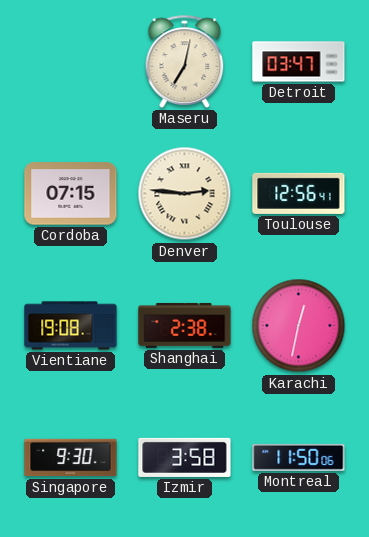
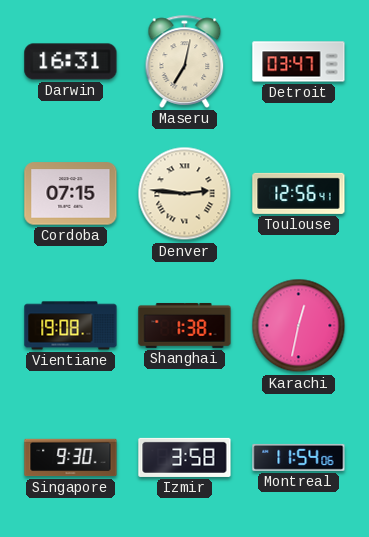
Darwin: none -> 16:31
Shanghai: 2:38 -> 1:38
Montreal: 11:50 -> 11:54
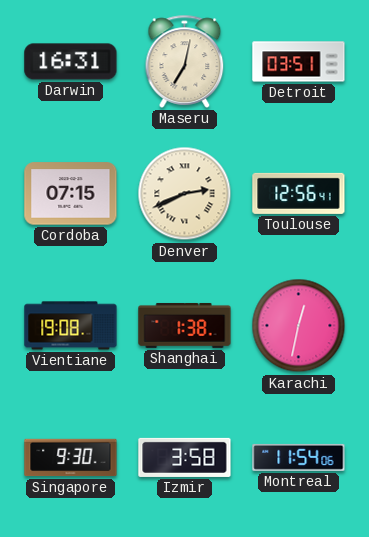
Detroit: 03:47 -> 03:51
Denver: 2:46 -> 2:41
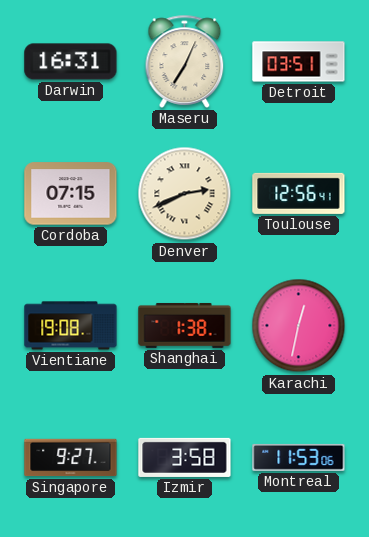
Maseru: 7:02 -> 7:04
Singapore: 9:30 -> 9:27
Montreal: 11:54 -> 11:53
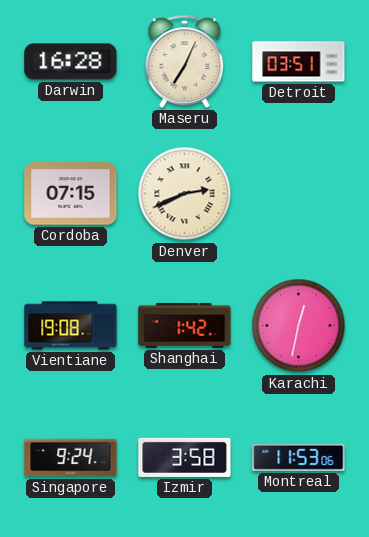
Darwin: 16:31 -> 16:28
Toulouse: 12:56 -> none
Shanghai: 1:38 -> 1:42
Singapore: 9:27 -> 9:24
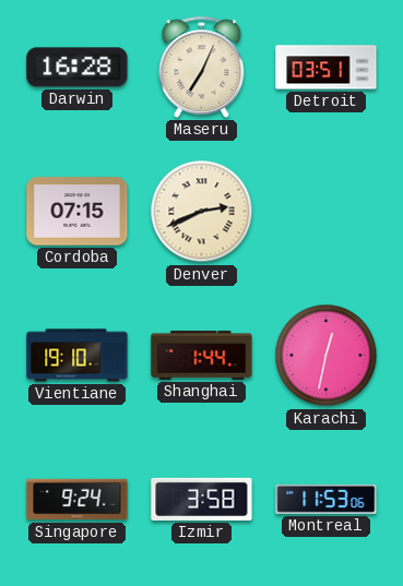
Vientiane: 19:08 -> 19:10
Shanghai: 1:42 -> 1:44
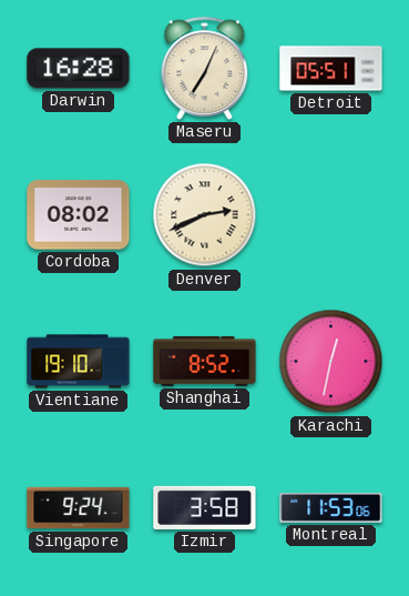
Detroit: 03:51 -> 05:51
Cordoba: 07:15 -> 08:02
Shanghai: 1:44 -> 8:52
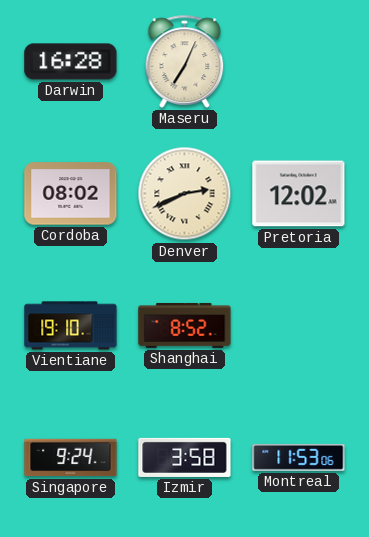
Detroit: 05:51 -> none
Pretoria: none -> 12:02
Karachi: 12:32 -> none
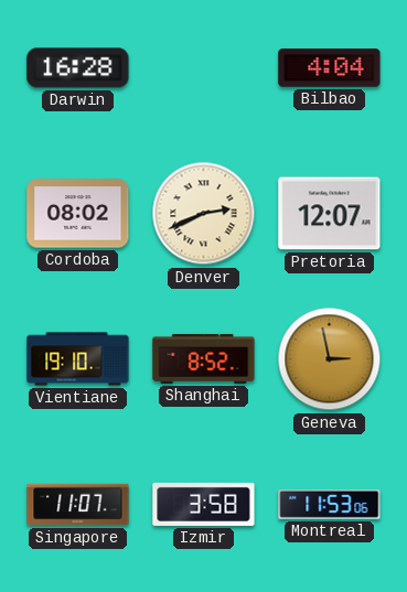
Maseru: 7:04 -> none
Bilbao: none -> 4:04
Pretoria: 12:02 -> 12:07
Geneva: none -> 2:58
Singapore: 9:24 -> 11:07
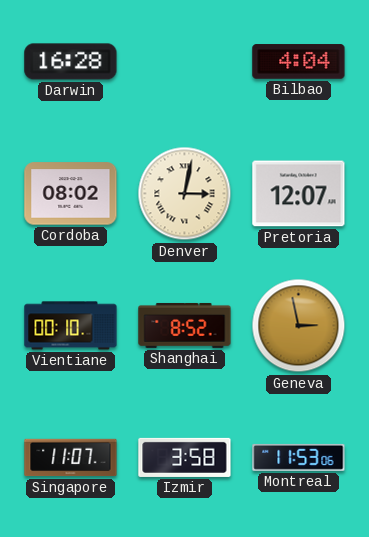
Denver: 2:41 -> 3:02
Vientiane: 19:10 -> 00:10
